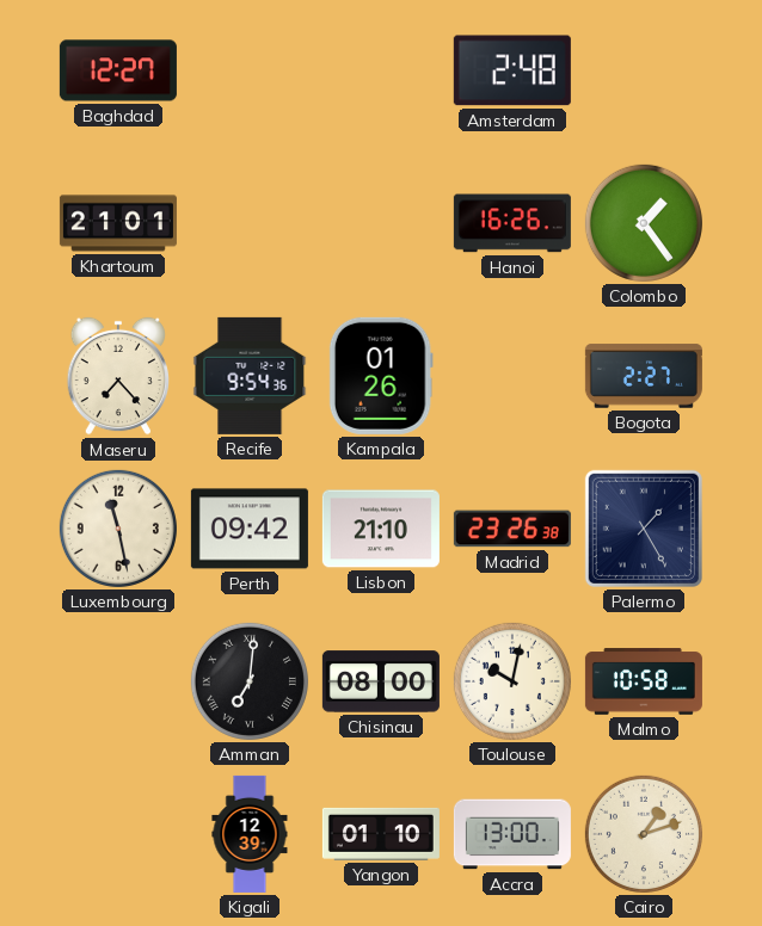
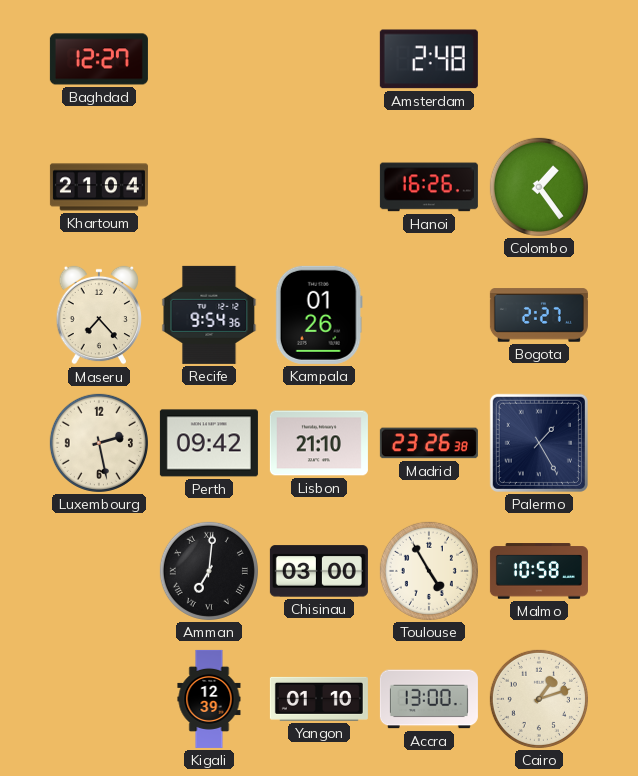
Khartoum: 21:01 -> 21:04
Luxembourg: 11:28 -> 2:28
Chisinau: 08:00 -> 03:00
Toulouse: 10:02 -> 4:55
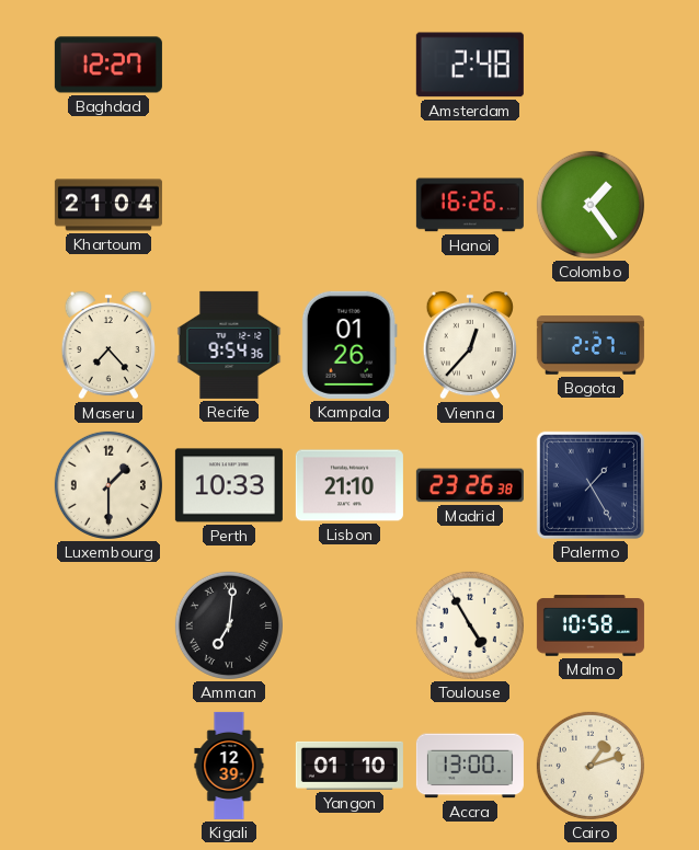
Vienna: none -> 12:37
Luxembourg: 2:28 -> 1:30
Perth: 09:42 -> 10:33
Chisinau: 03:00 -> none
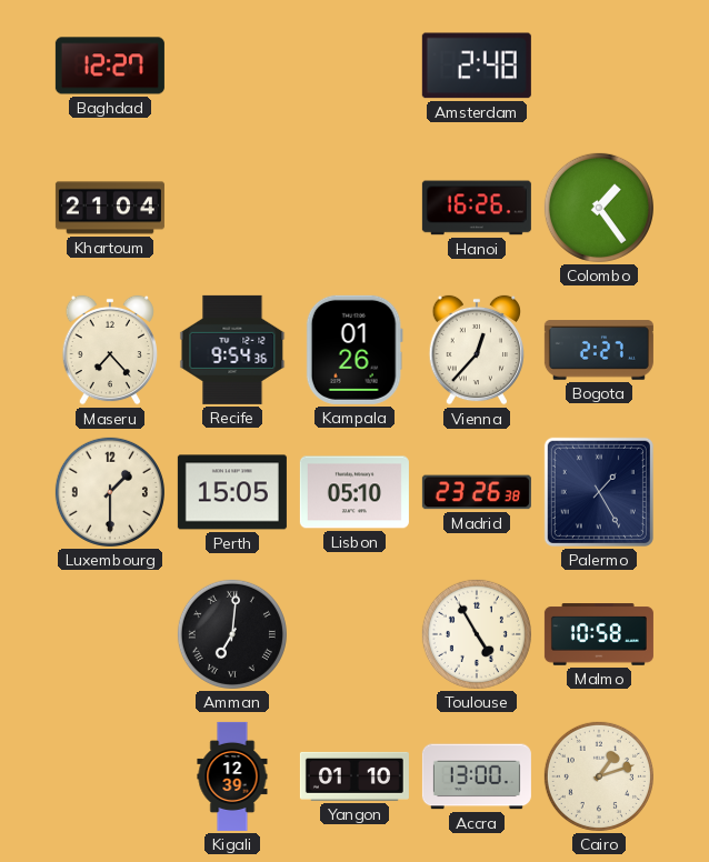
Perth: 10:33 -> 15:05
Lisbon: 21:10 -> 05:10
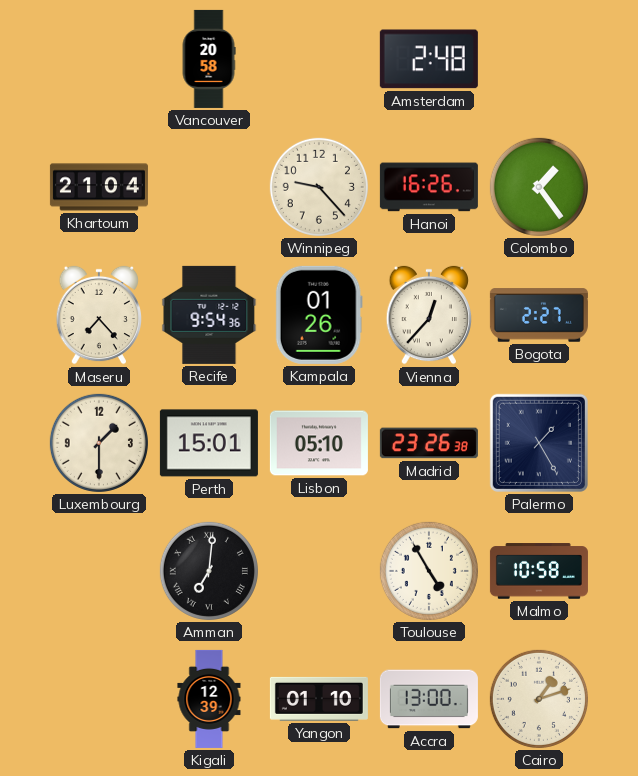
Baghdad: 12:27 -> none
Vancouver: none -> 20:58
Winnipeg: none -> 9:23
Perth: 15:05 -> 15:01
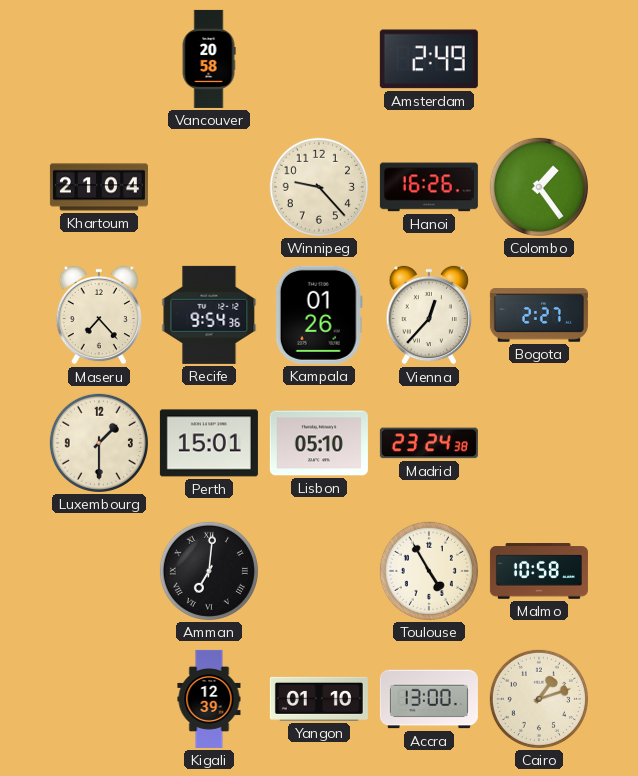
Amsterdam: 2:48 -> 2:49
Madrid: 23:26 -> 23:24
Palermo: 1:25 -> none
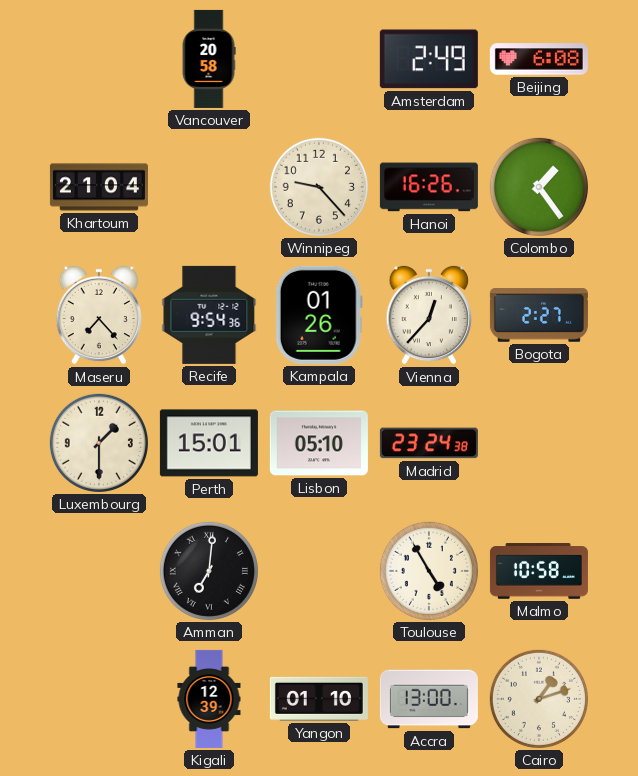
Beijing: none -> 6:08
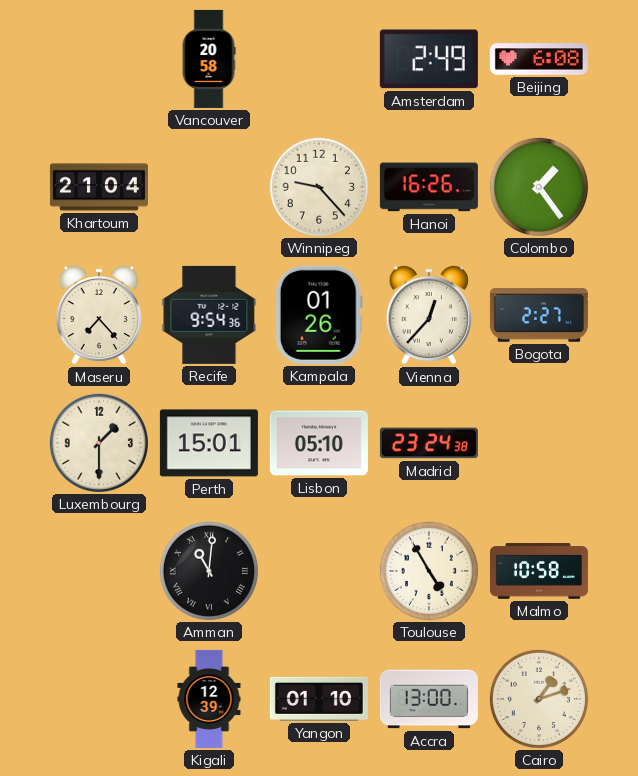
Amman: 7:01 -> 11:01
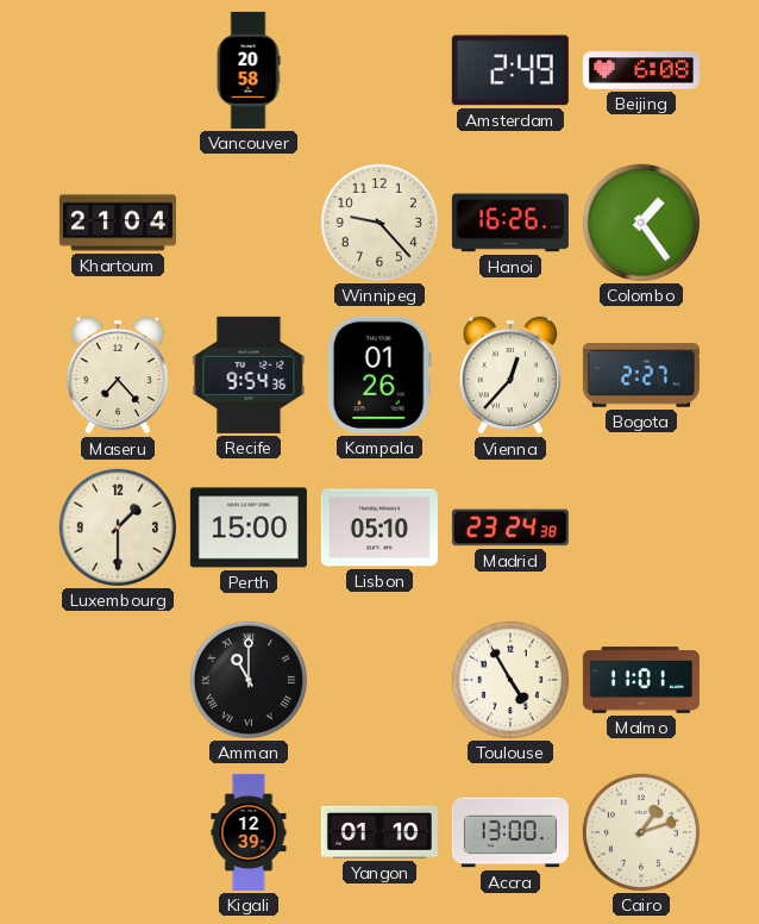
Perth: 15:01 -> 15:00
Amman: 11:01 -> 11:00
Malmo: 10:58 -> 11:01
